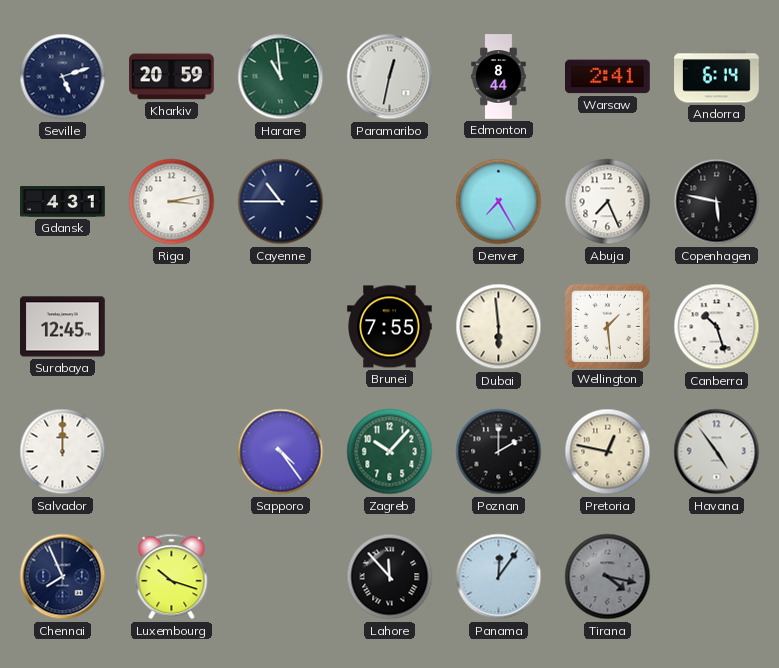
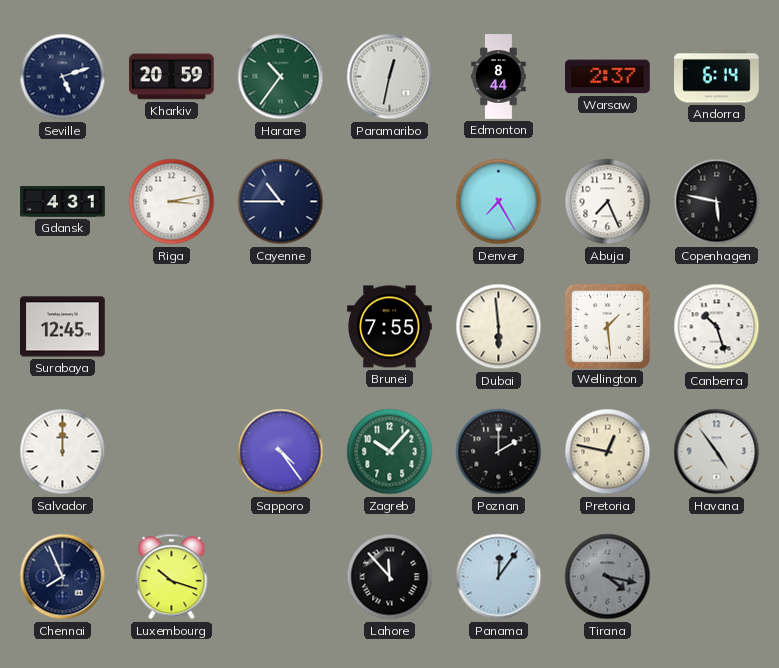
Harare: 10:59 -> 10:36
Warsaw: 2:41 -> 2:37
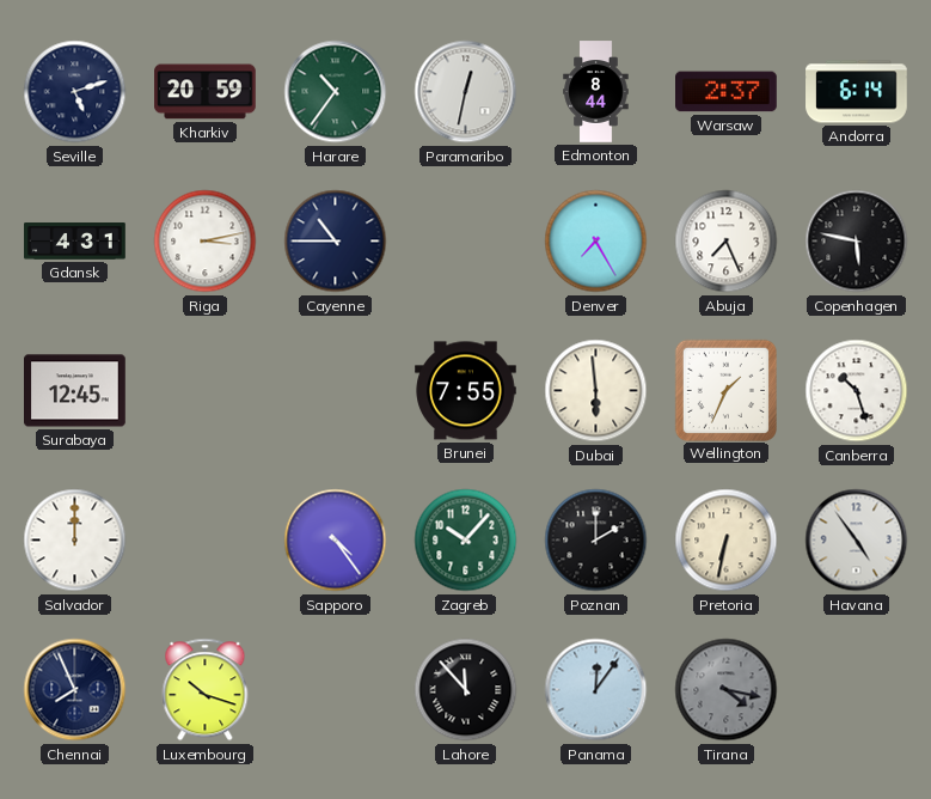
Wellington: 1:29 -> 1:34
Pretoria: 12:47 -> 6:32
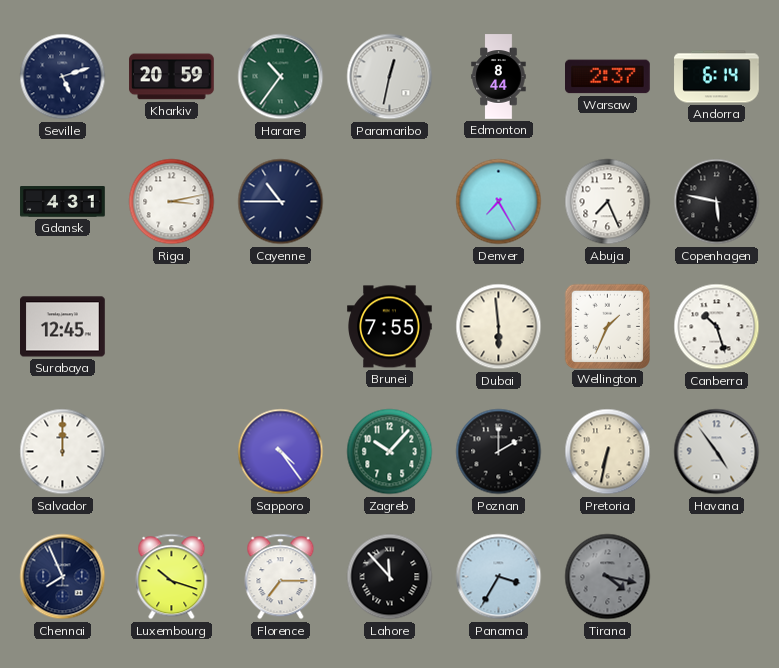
Florence: none -> 7:15
Panama: 12:06 -> 3:35
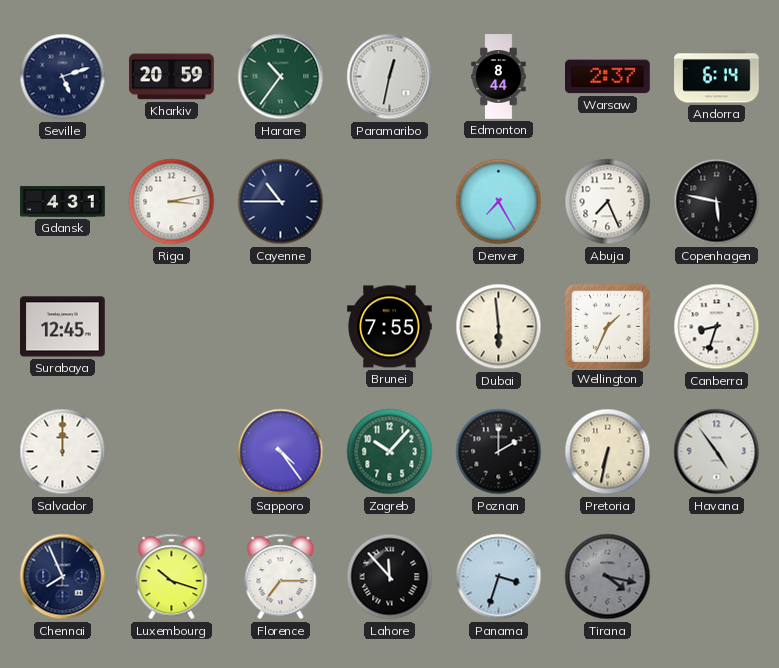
Canberra: 10:27 -> 8:33
Panama: 3:35 -> 3:33
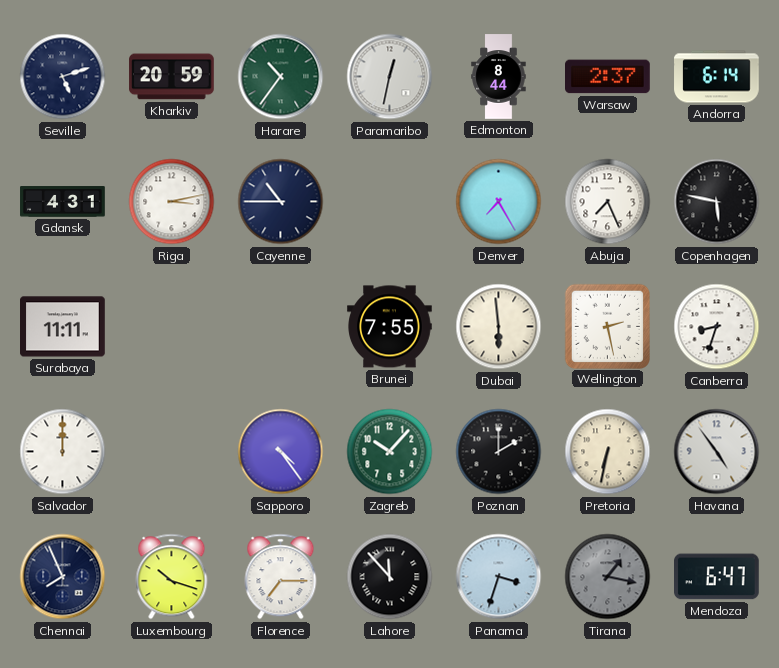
Surabaya: 12:45 -> 11:11
Wellington: 1:34 -> 2:28
Tirana: 4:17 -> 1:17
Mendoza: none -> 6:47
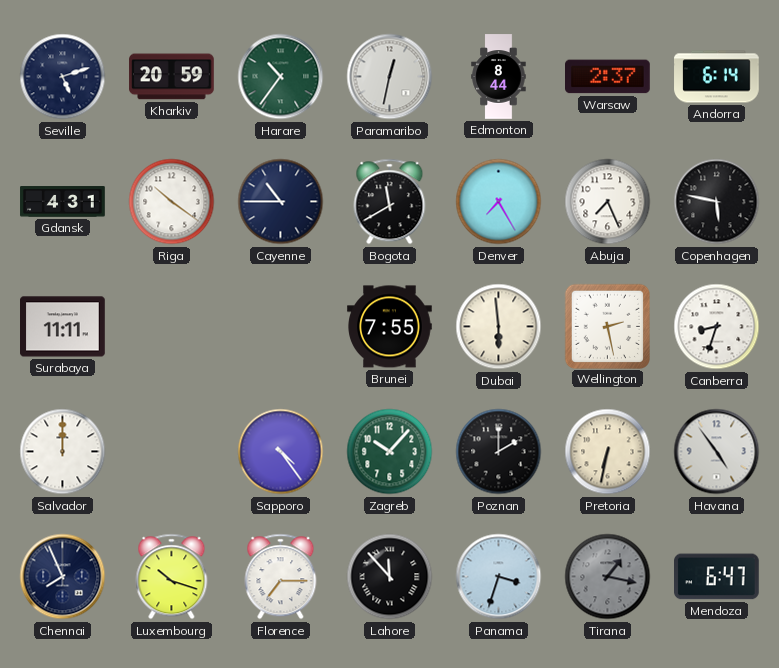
Riga: 3:13 -> 10:21
Bogota: none -> 11:40
